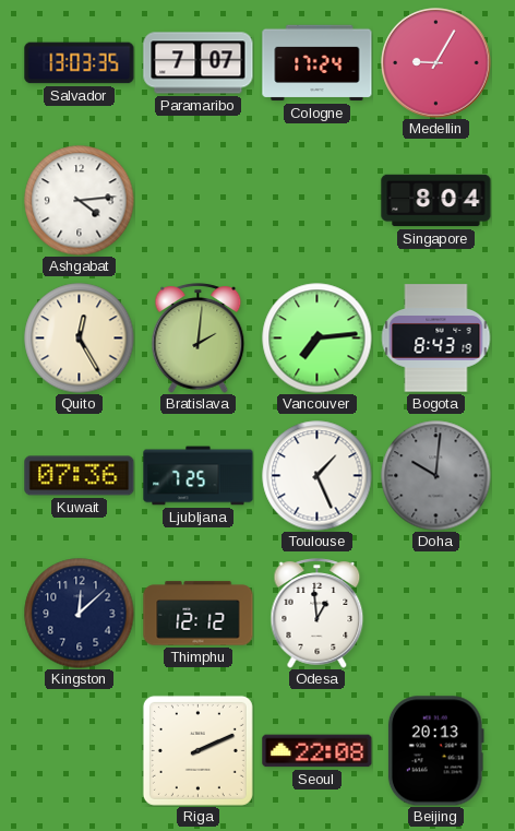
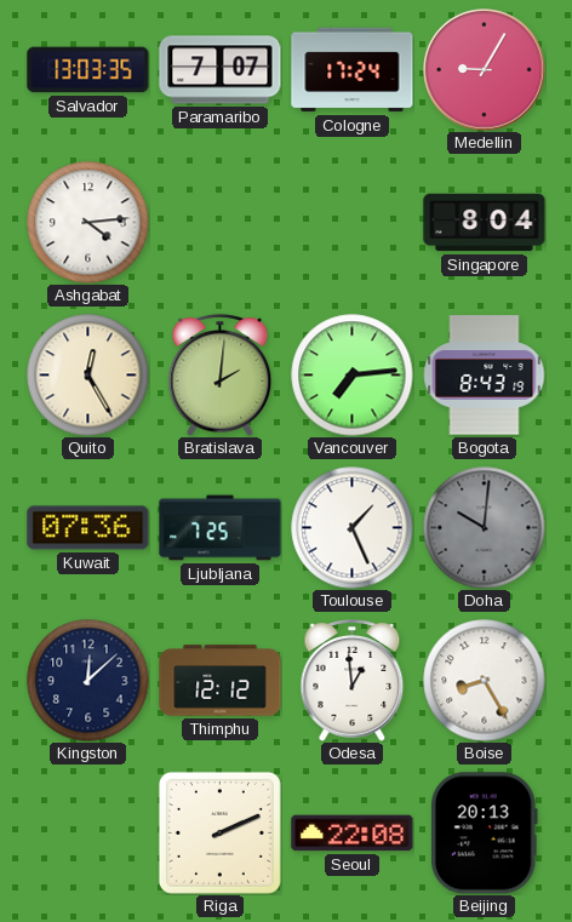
Boise: none -> 8:25
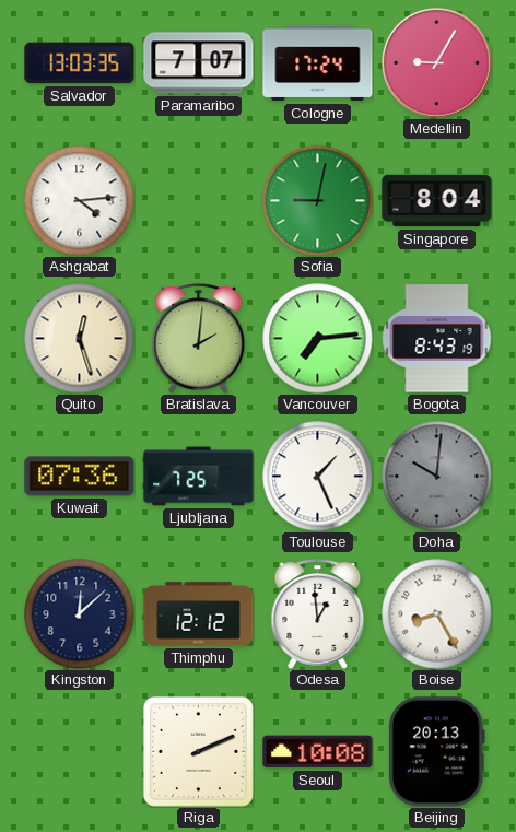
Sofia: none -> 9:02
Quito: 12:25 -> 12:27
Seoul: 22:08 -> 10:08
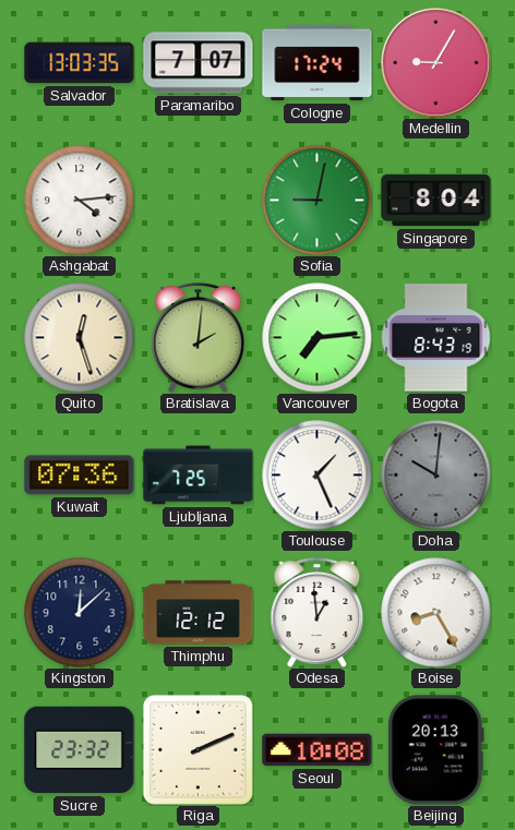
Sucre: none -> 23:32
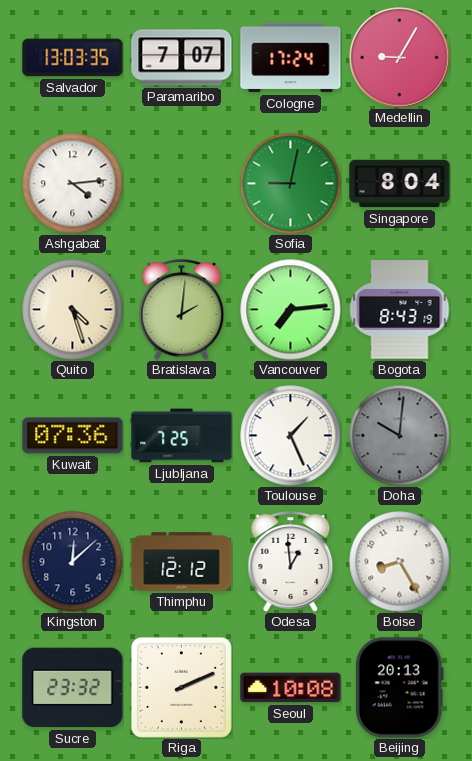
Quito: 12:27 -> 4:27
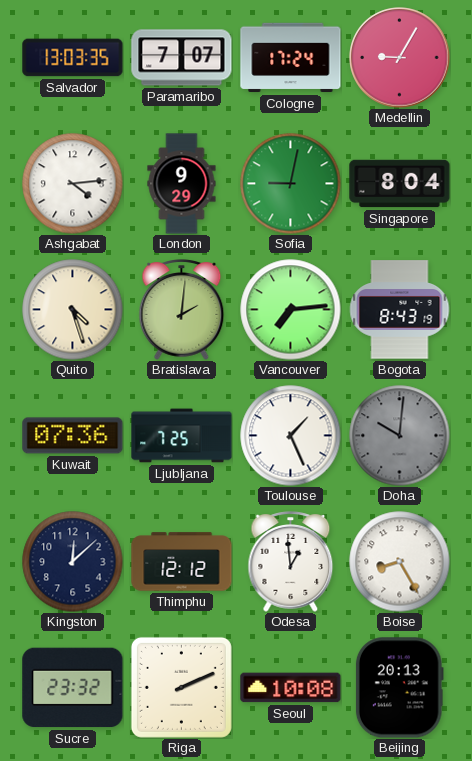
London: none -> 9:29
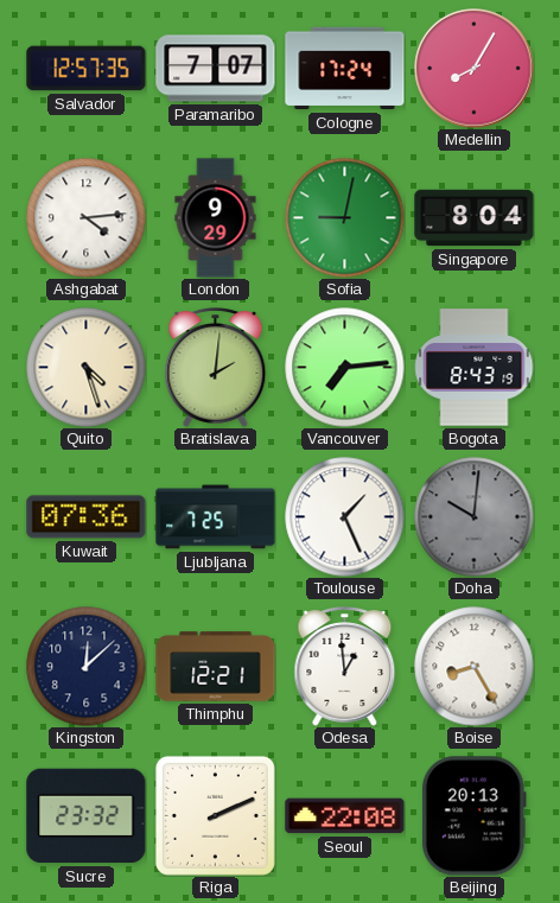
Salvador: 13:03 -> 12:57
Medellin: 9:05 -> 8:05
Thimphu: 12:12 -> 12:21
Seoul: 10:08 -> 22:08
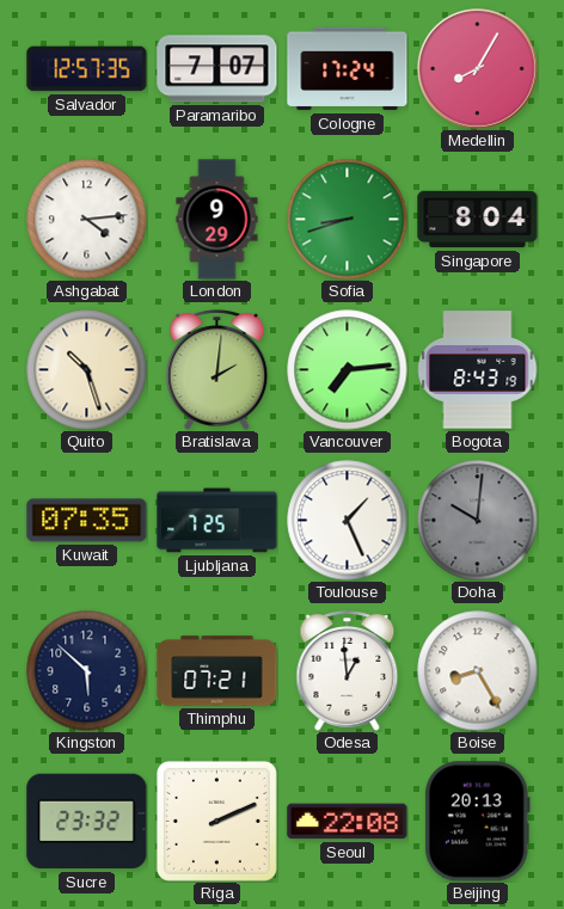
Sofia: 9:02 -> 8:42
Quito: 4:27 -> 10:27
Kuwait: 07:36 -> 07:35
Kingston: 12:08 -> 5:52
Thimphu: 12:21 -> 07:21
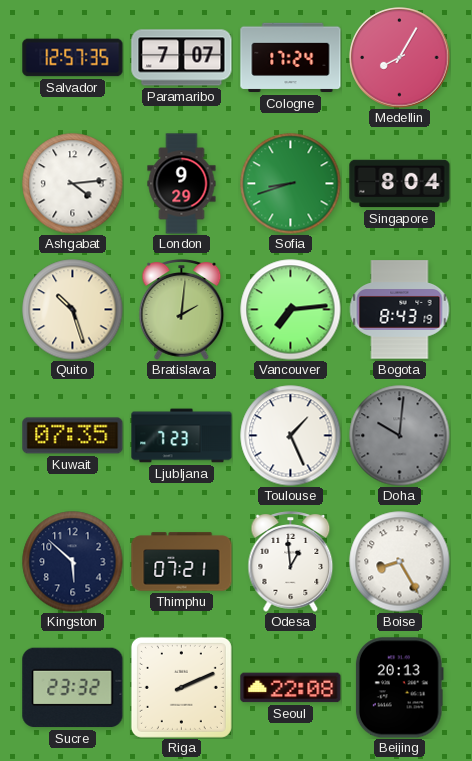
Ljubljana: 7:25 -> 7:23
